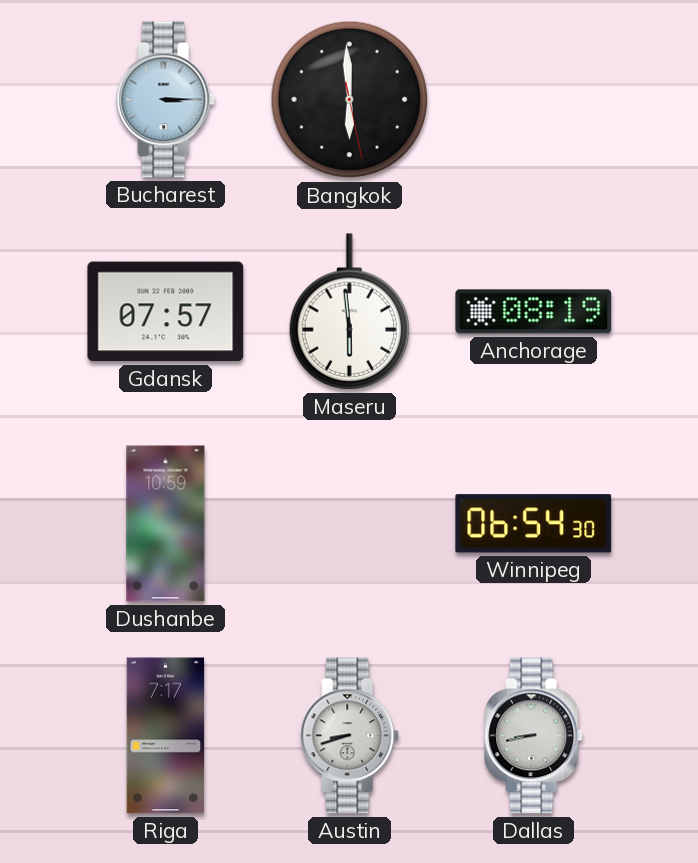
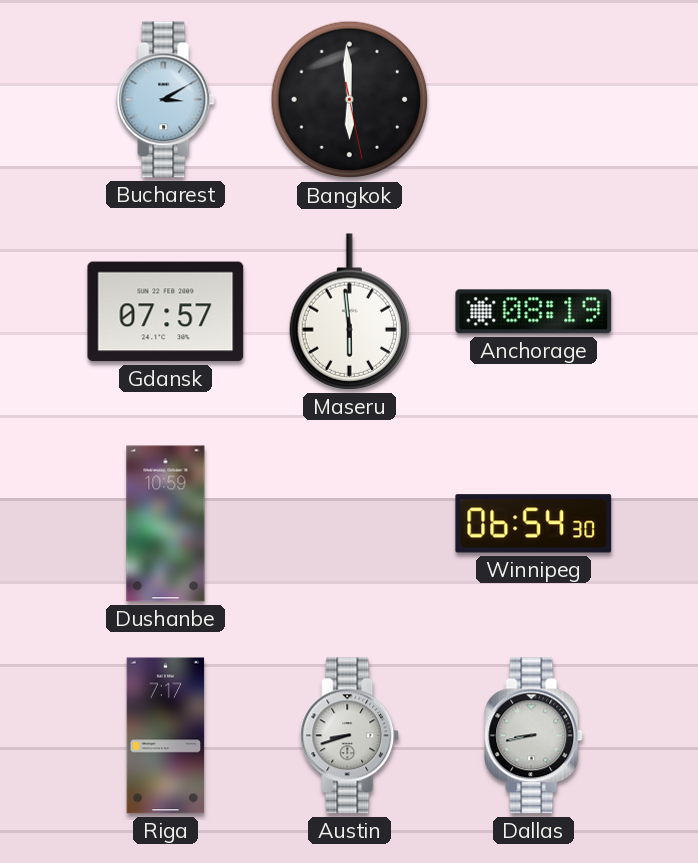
Bucharest: 3:15 -> 3:10
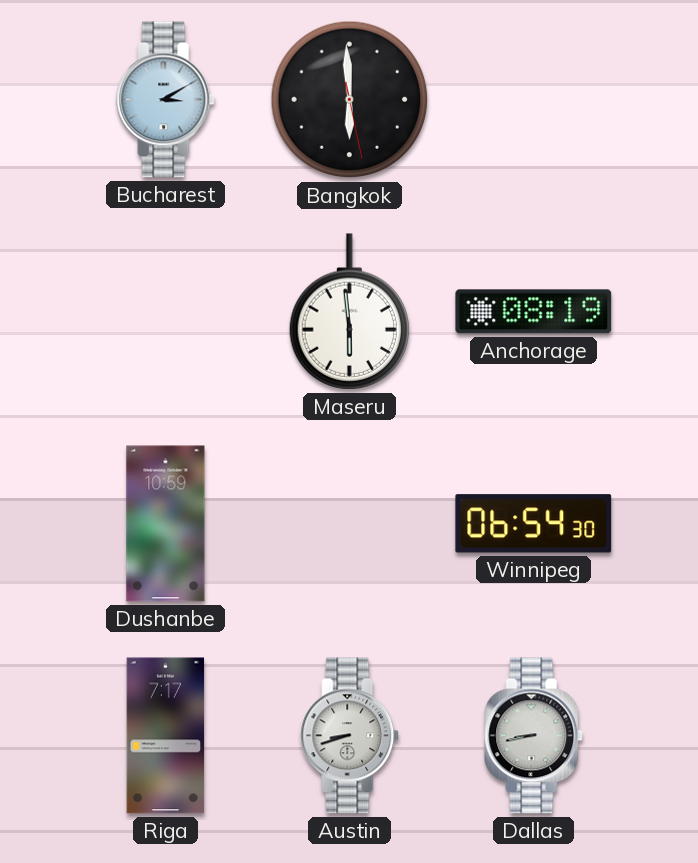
Gdansk: 07:57 -> none
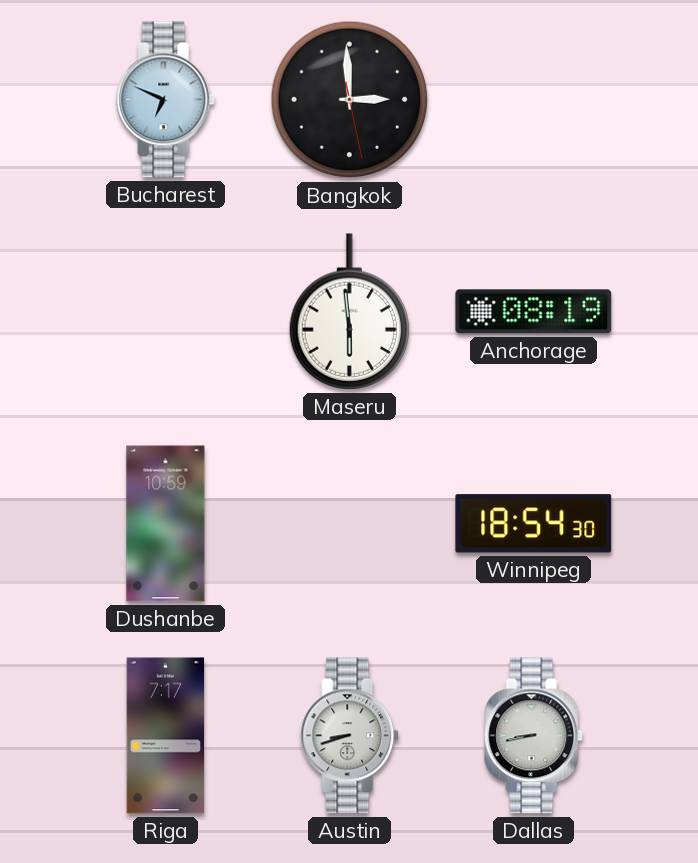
Bucharest: 3:10 -> 6:49
Bangkok: 5:59 -> 2:59
Winnipeg: 06:54 -> 18:54
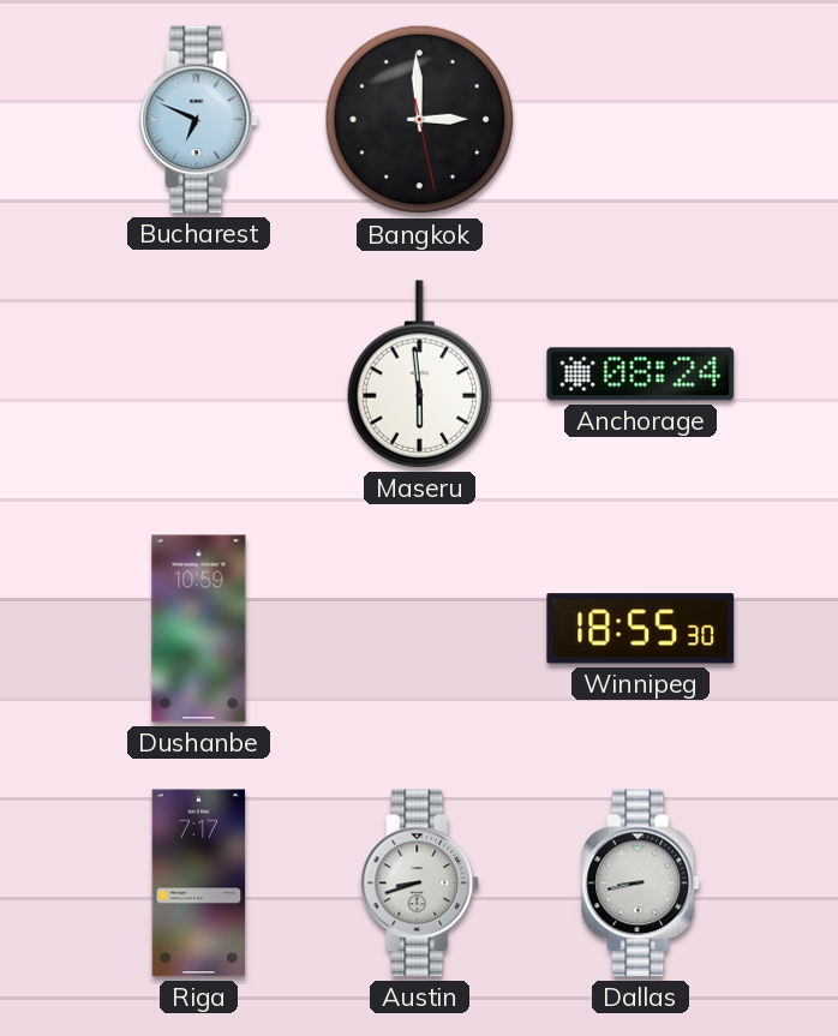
Anchorage: 08:19 -> 08:24
Winnipeg: 18:54 -> 18:55
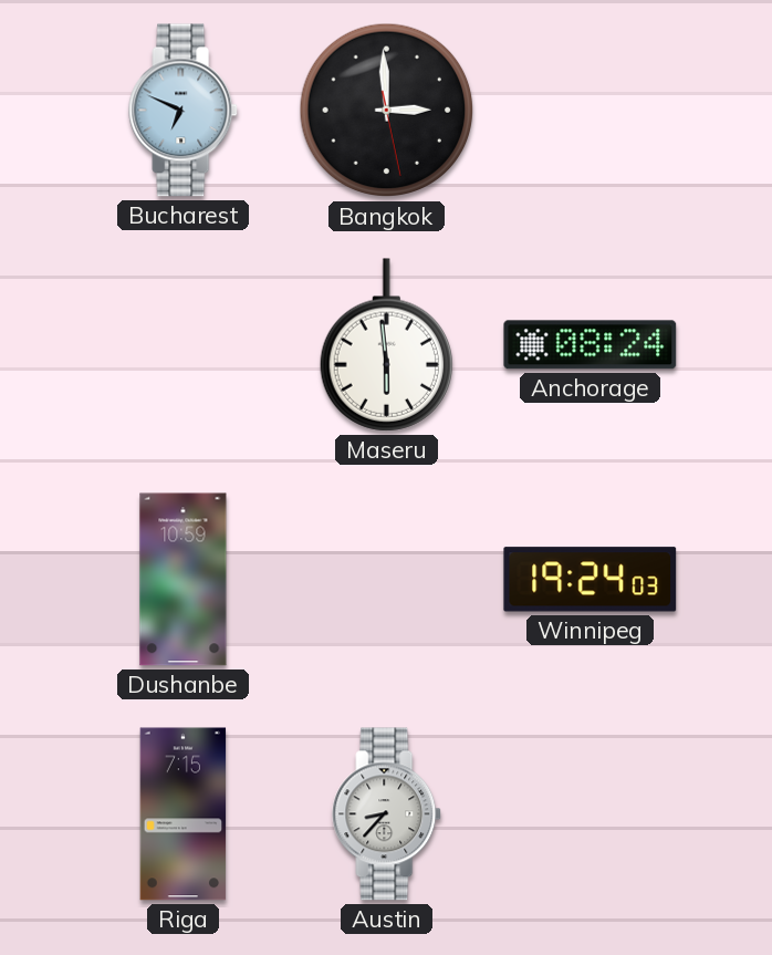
Winnipeg: 18:55 -> 19:24
Riga: 7:17 -> 7:15
Austin: 8:42 -> 8:37
Dallas: 8:43 -> none
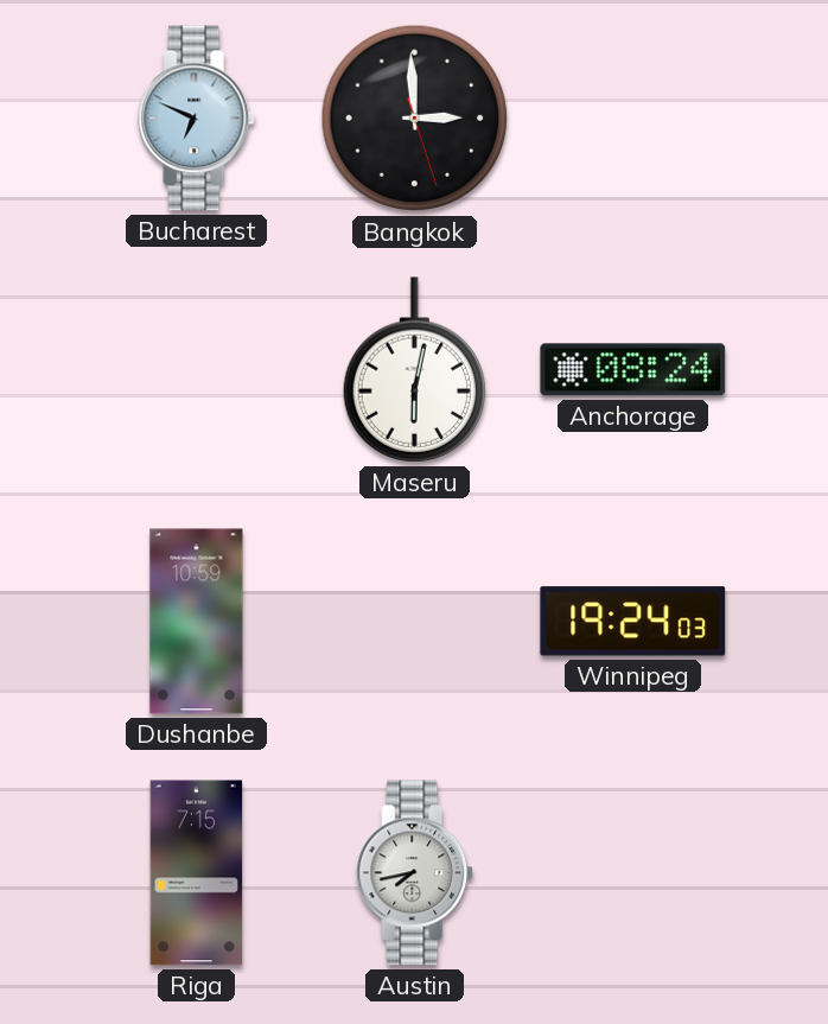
Bangkok: 2:59:28 -> 2:59:27
Maseru: 5:59 -> 6:02
Austin: 8:37 -> 7:43
